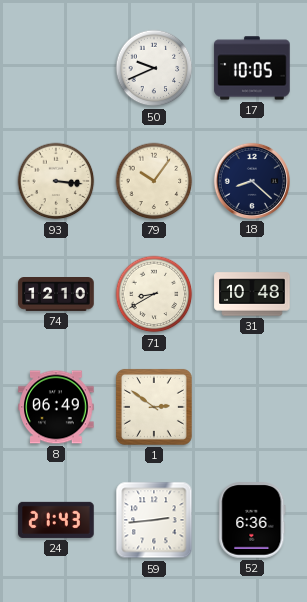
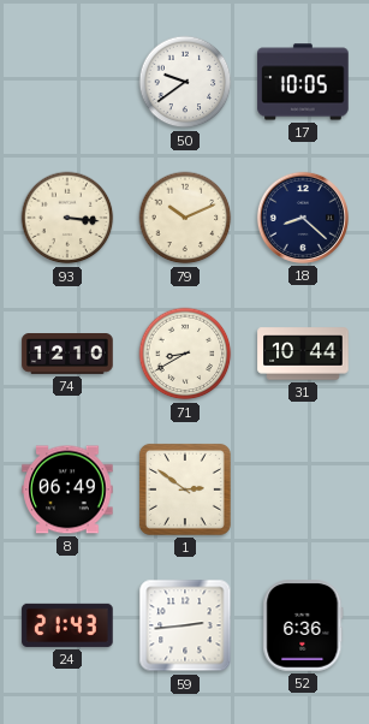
50: 9:41 -> 9:39
79: 10:06 -> 10:11
31: 10:48 -> 10:44
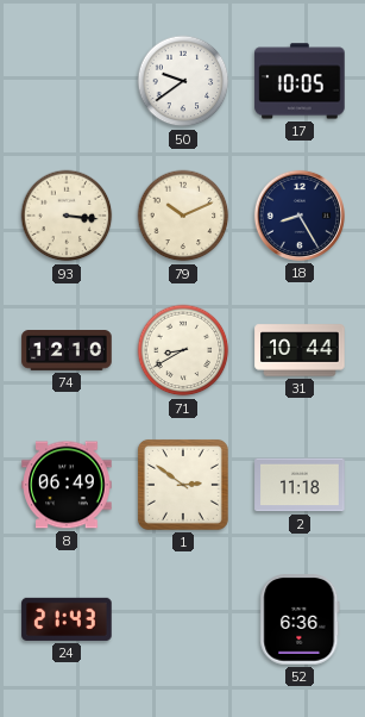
18: 8:22 -> 8:25
2: none -> 11:18
59: 2:44 -> none
